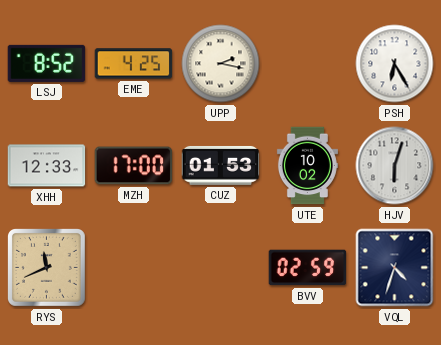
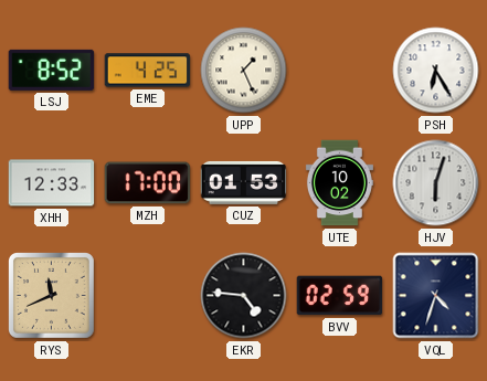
UPP: 2:17 -> 1:26
EKR: none -> 4:46
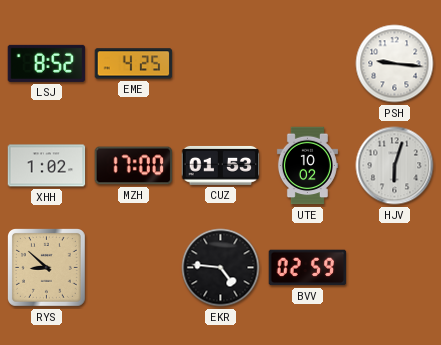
UPP: 1:26 -> none
PSH: 6:25 -> 9:16
XHH: 12:33 -> 1:02
RYS: 11:41 -> 8:52
VQL: 4:33 -> none
